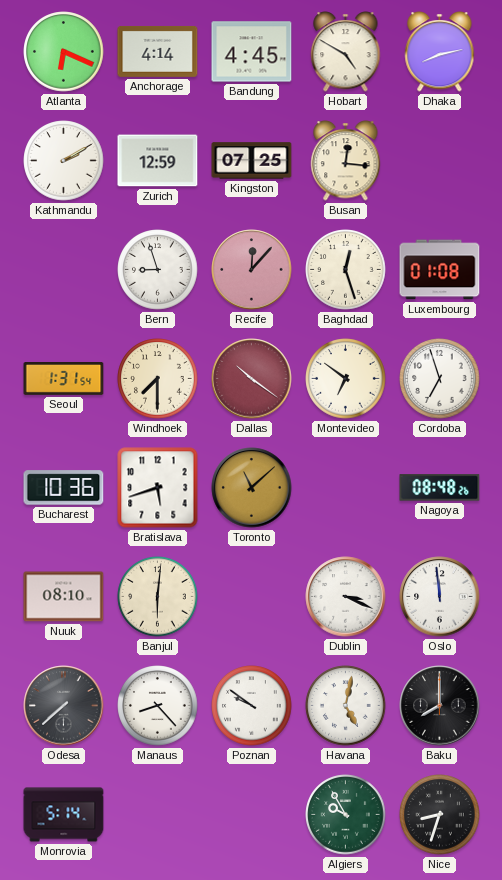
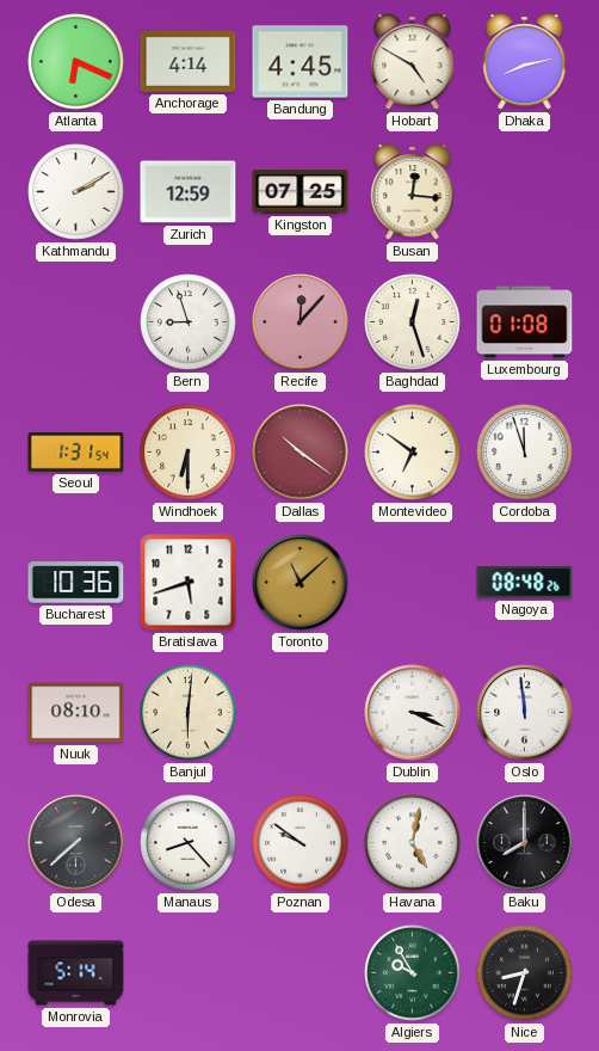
Windhoek: 7:30 -> 6:30
Cordoba: 6:57 -> 11:57
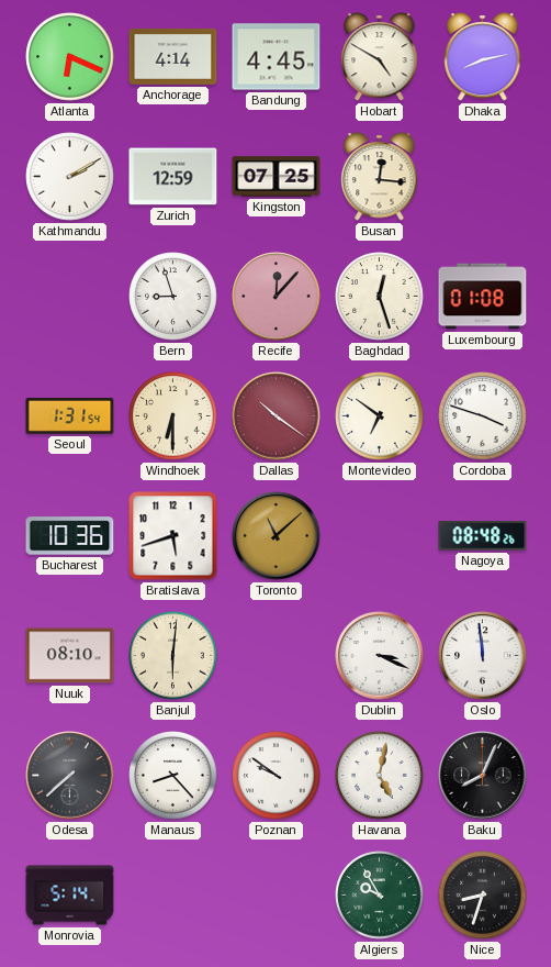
Cordoba: 11:57 -> 3:48
Baku: 8:00 -> 8:04
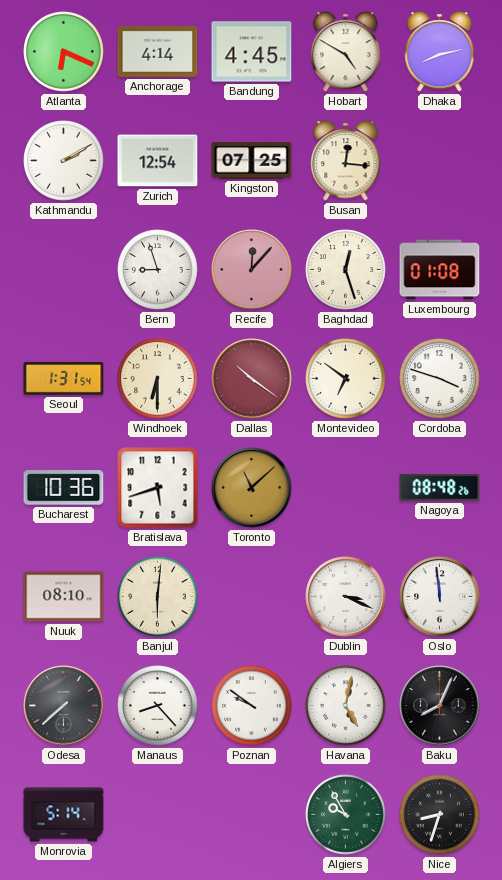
Zurich: 12:59 -> 12:54
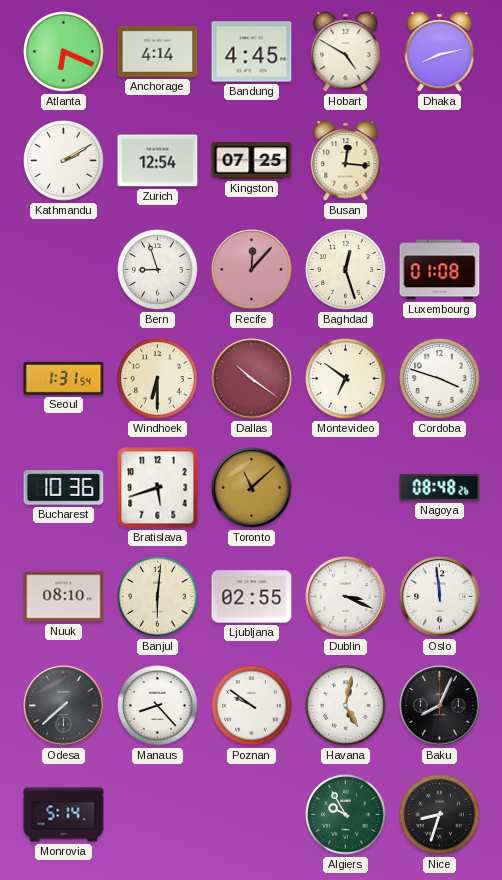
Ljubljana: none -> 02:55
